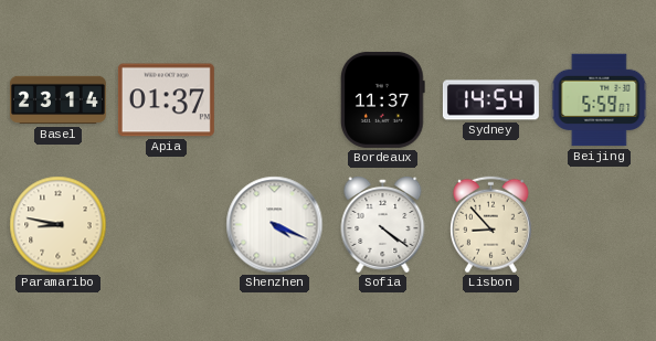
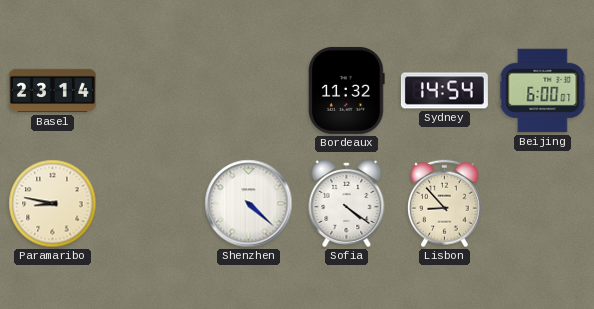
Apia: 01:37 -> none
Bordeaux: 11:37 -> 11:32
Beijing: 5:59 -> 6:00
Shenzhen: 4:19 -> 4:22
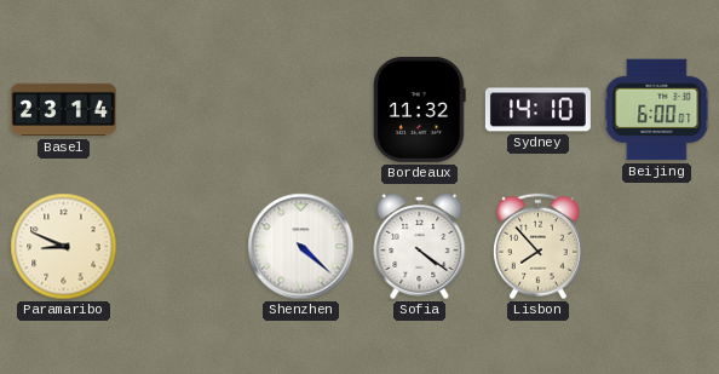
Sydney: 14:54 -> 14:10
Paramaribo: 8:47 -> 8:49
Lisbon: 8:53 -> 7:53
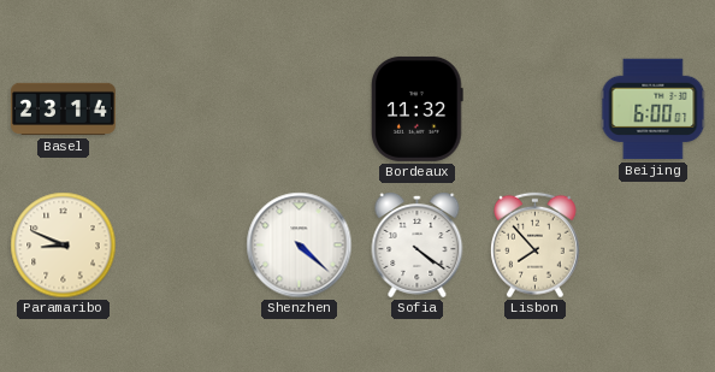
Sydney: 14:10 -> none
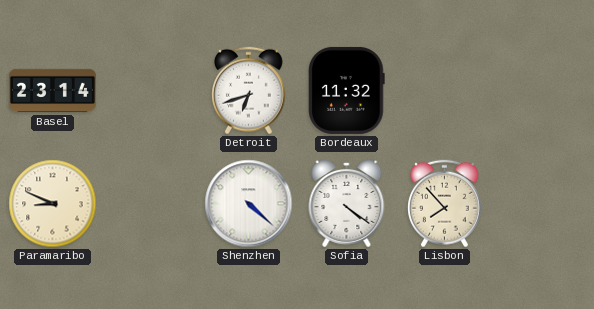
Detroit: none -> 6:42
Beijing: 6:00 -> none
